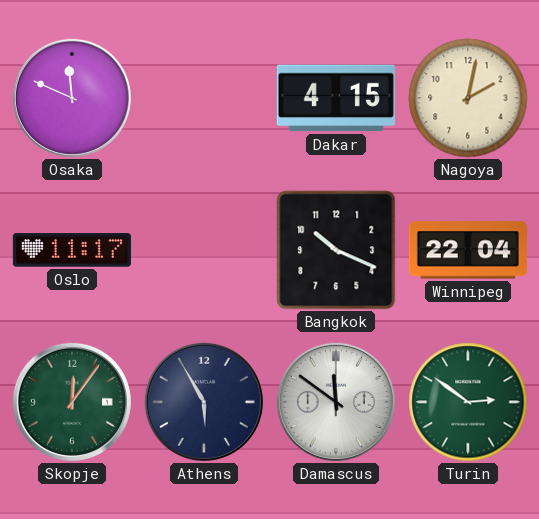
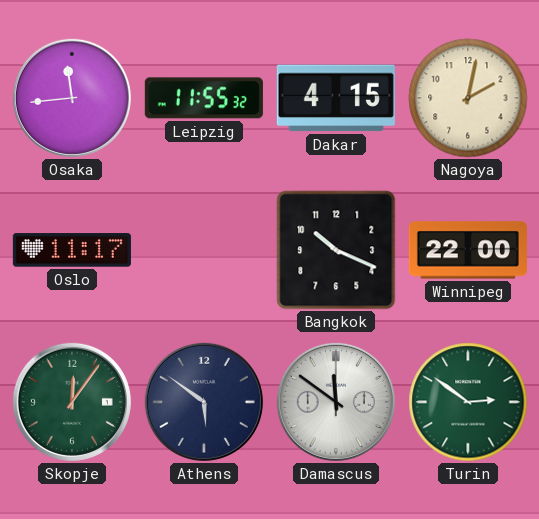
Osaka: 11:49 -> 11:44
Leipzig: none -> 11:55
Winnipeg: 22:04 -> 22:00
Athens: 5:55 -> 5:51
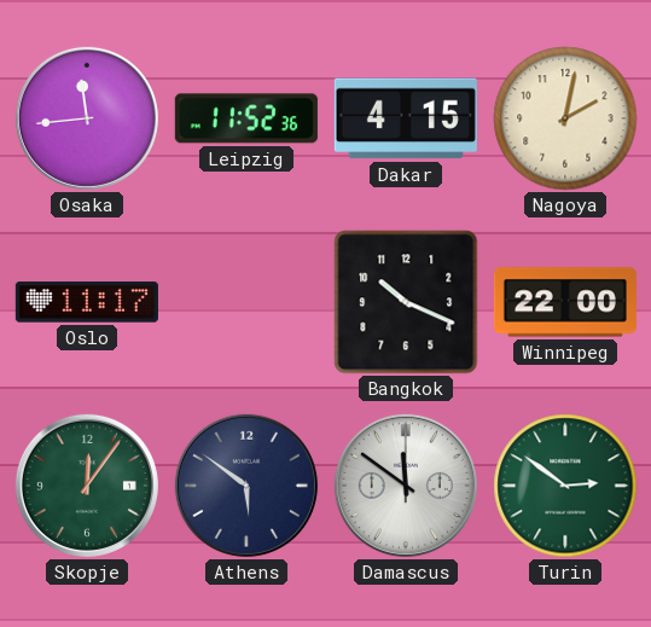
Leipzig: 11:55 -> 11:52
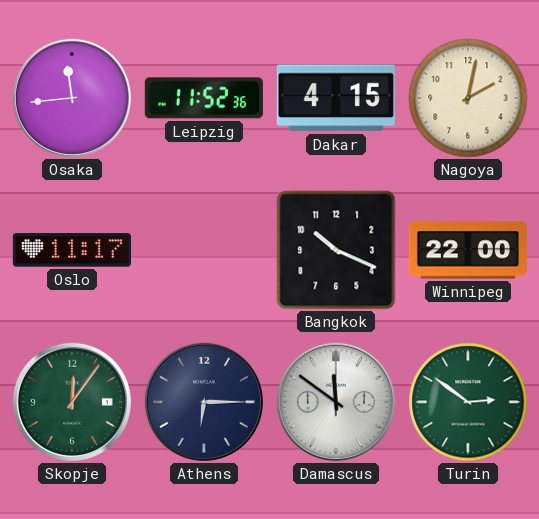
Athens: 5:51 -> 6:15
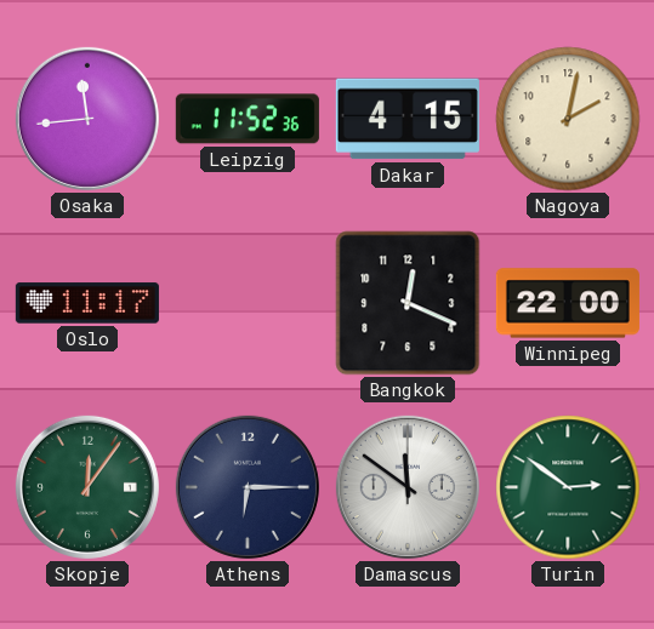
Bangkok: 10:19 -> 12:19
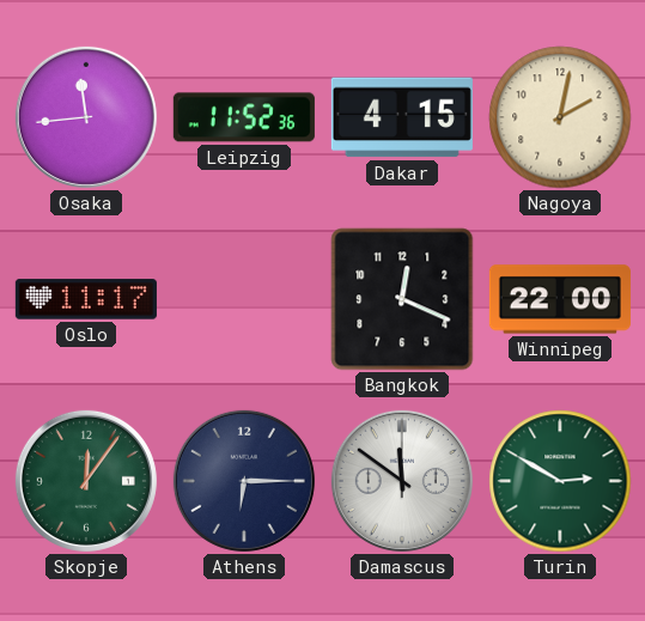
Turin: 2:51 -> 2:50
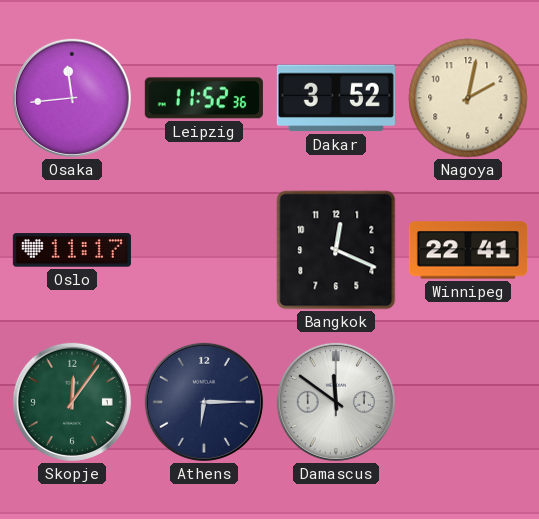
Dakar: 4:15 -> 3:52
Winnipeg: 22:00 -> 22:41
Turin: 2:50 -> none
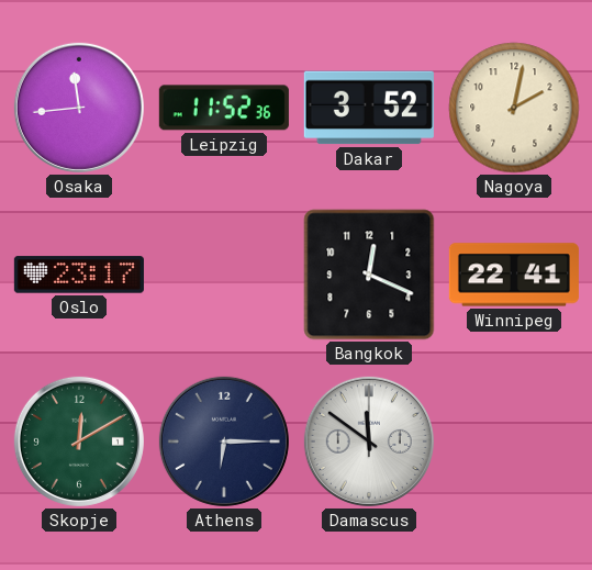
Oslo: 11:17 -> 23:17
Skopje: 12:06 -> 12:10
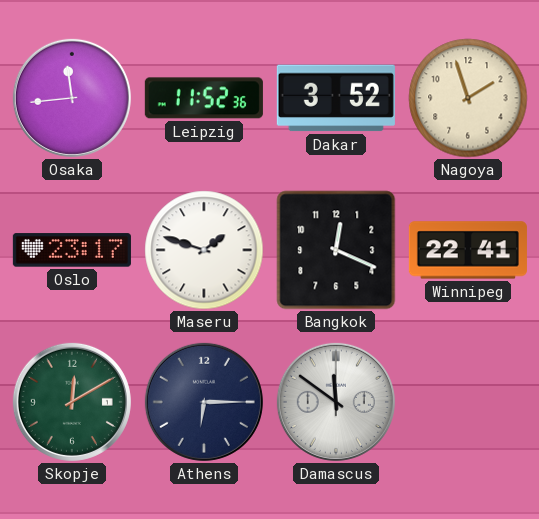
Nagoya: 2:02 -> 1:57
Maseru: none -> 1:48
